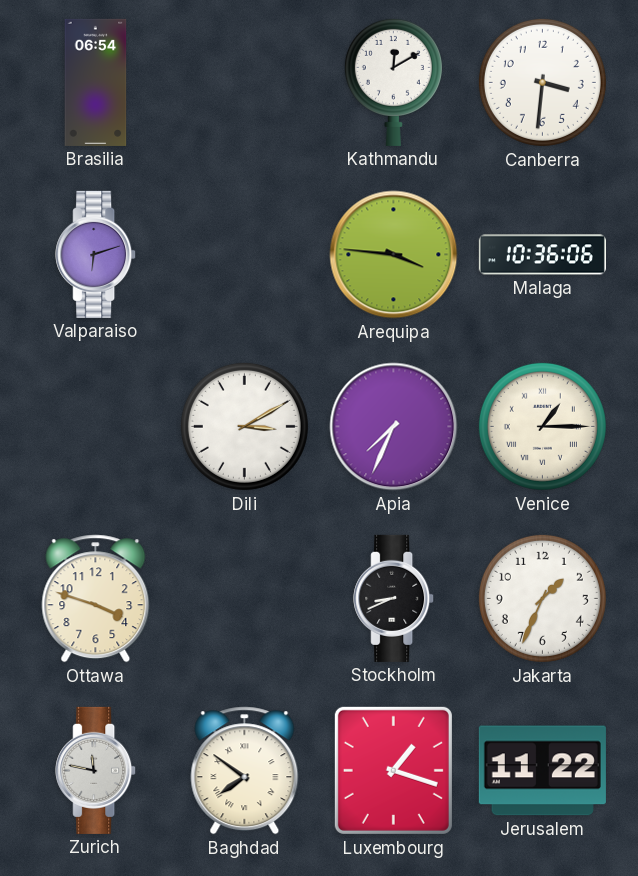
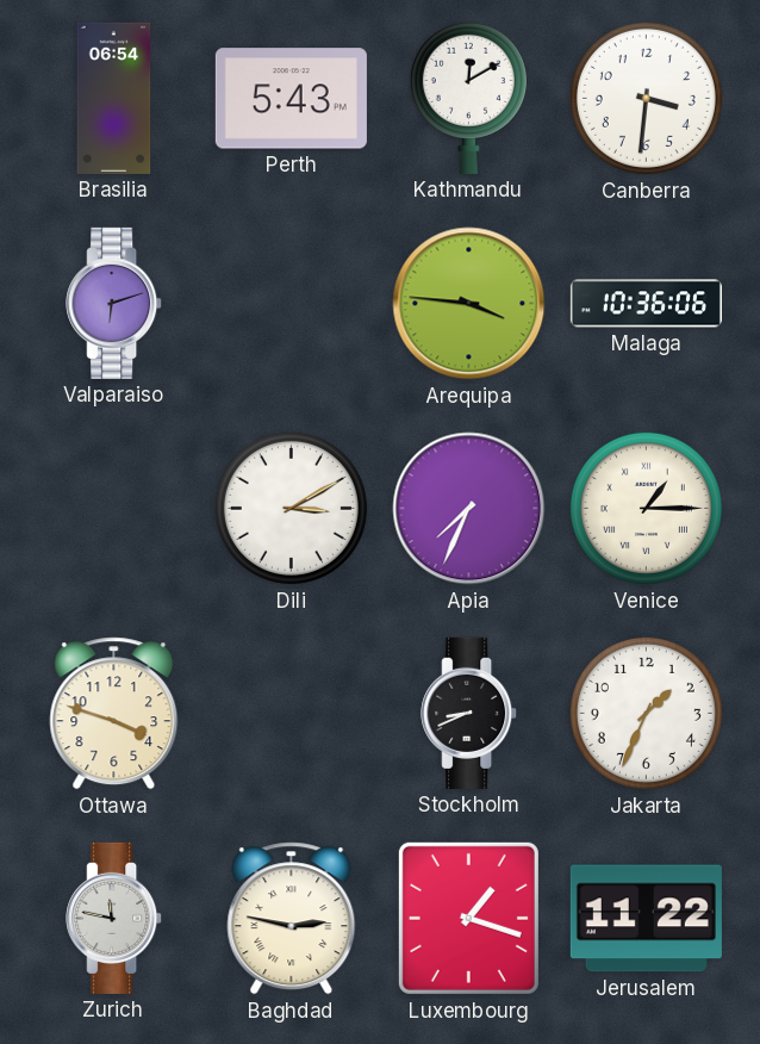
Perth: none -> 5:43
Baghdad: 7:51 -> 2:47
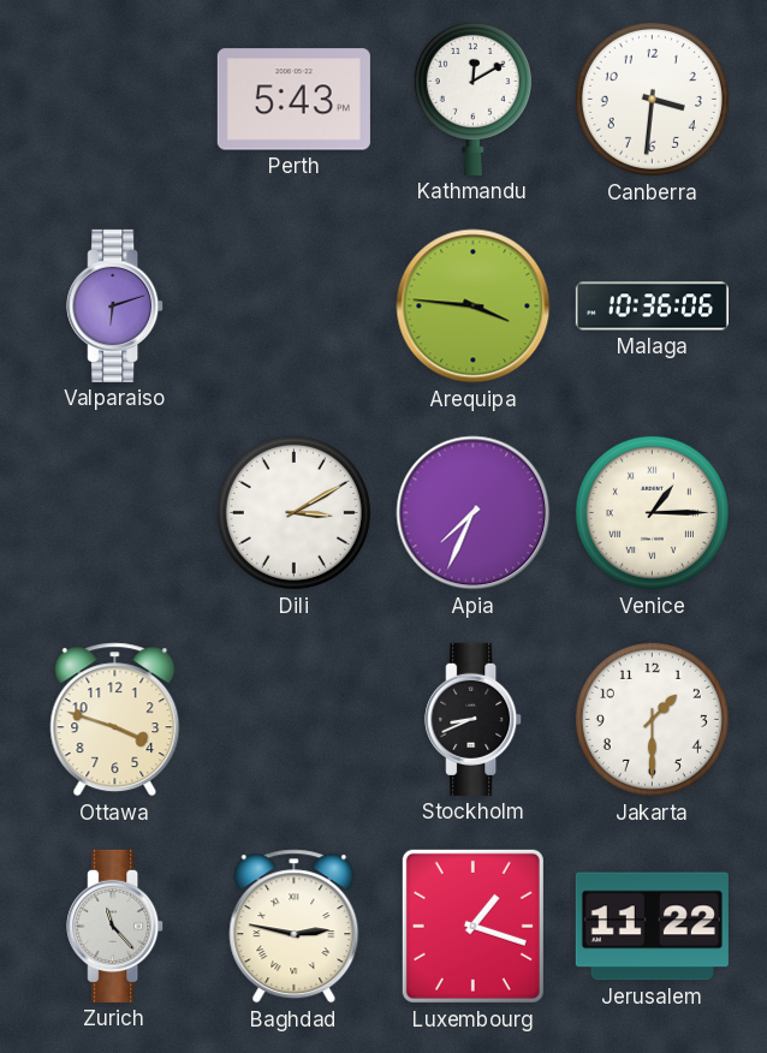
Brasilia: 06:54 -> none
Jakarta: 1:34 -> 1:30
Zurich: 11:47 -> 11:23
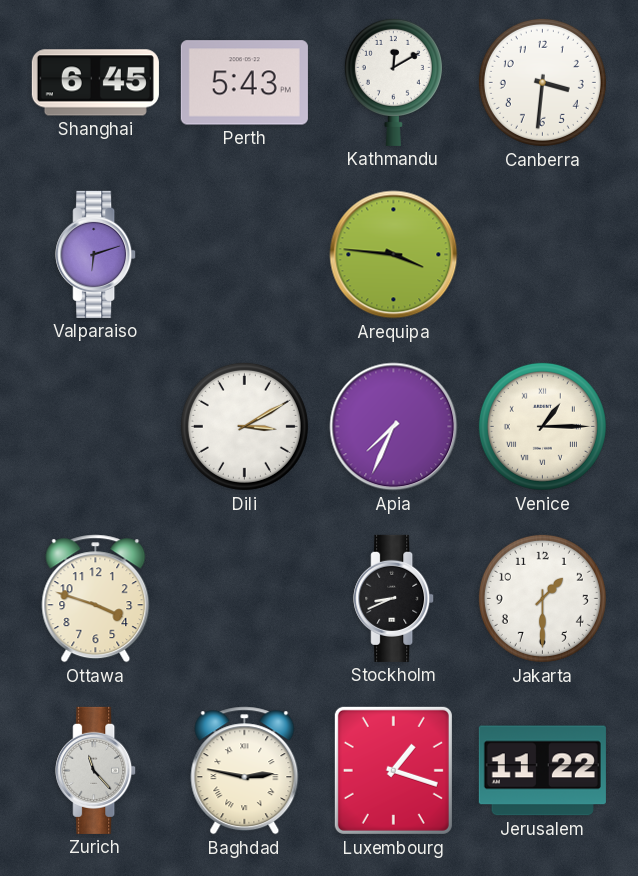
Shanghai: none -> 6:45
Malaga: 10:36 -> none
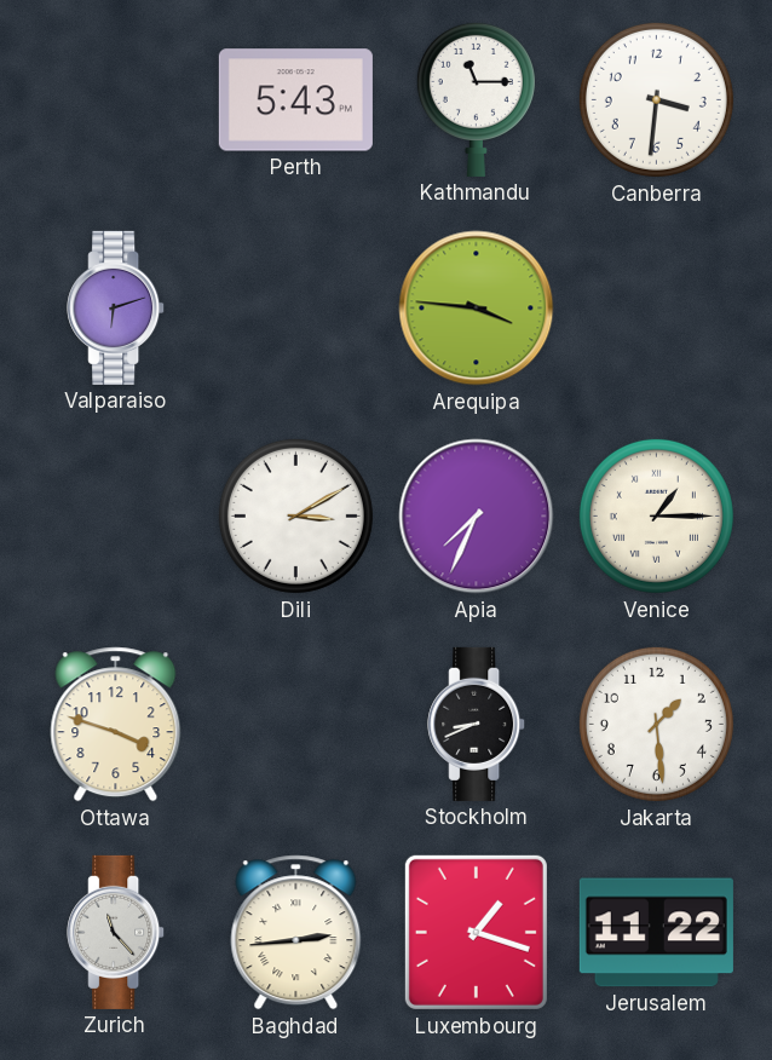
Shanghai: 6:45 -> none
Kathmandu: 12:10 -> 11:15
Jakarta: 1:30 -> 1:29
Baghdad: 2:47 -> 2:44
